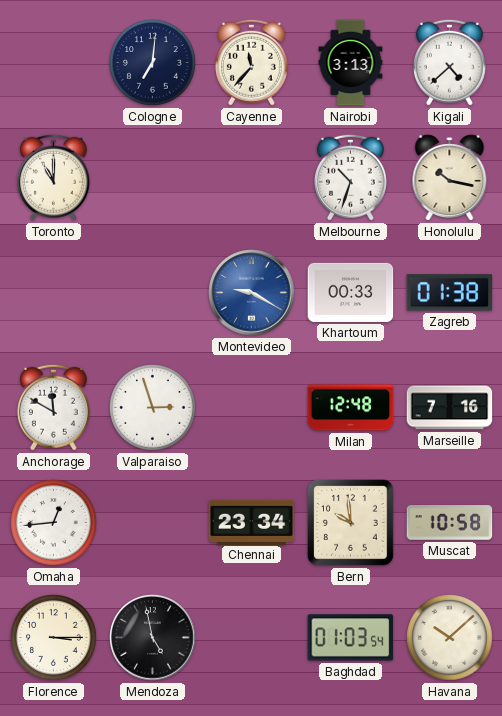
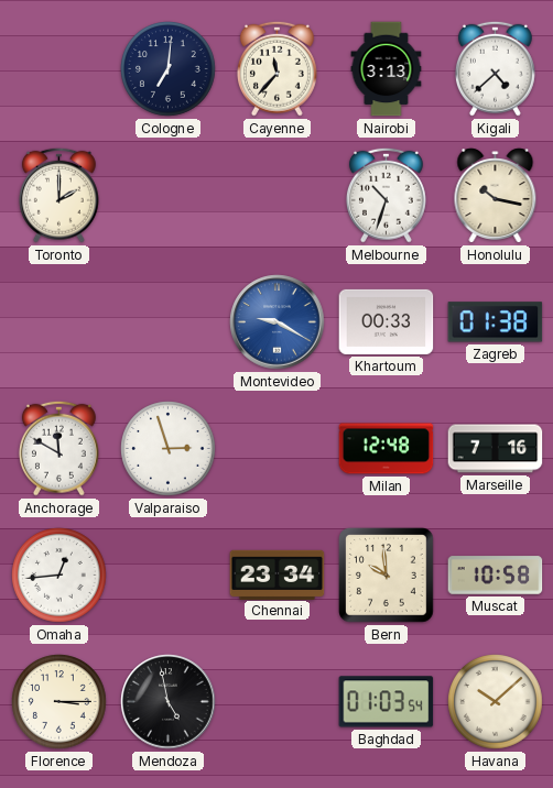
Toronto: 11:00 -> 2:00
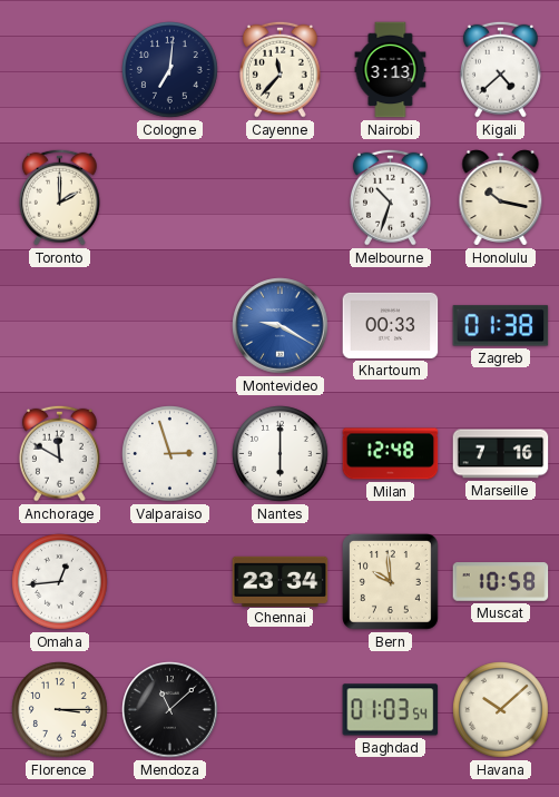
Nantes: none -> 6:00
Mendoza: 4:58 -> 11:08
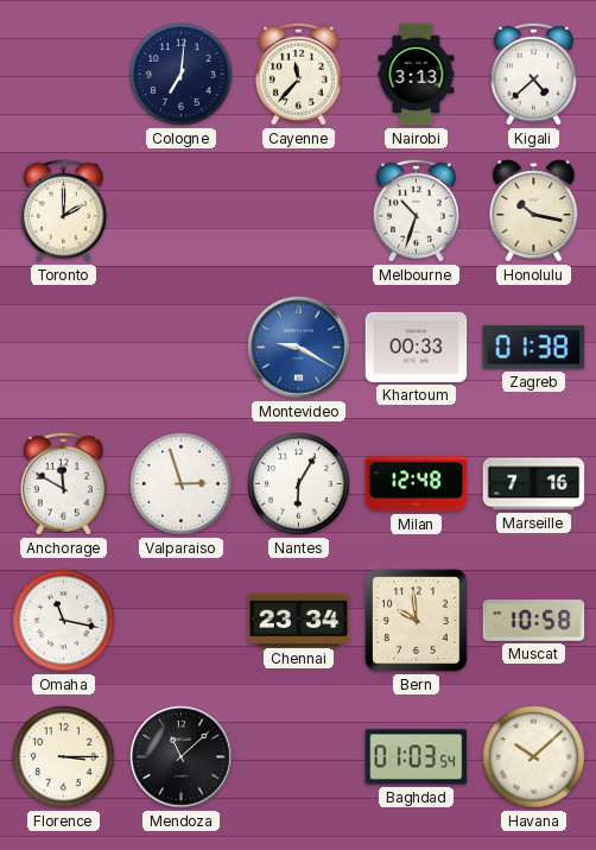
Nantes: 6:00 -> 6:05
Omaha: 12:44 -> 11:17
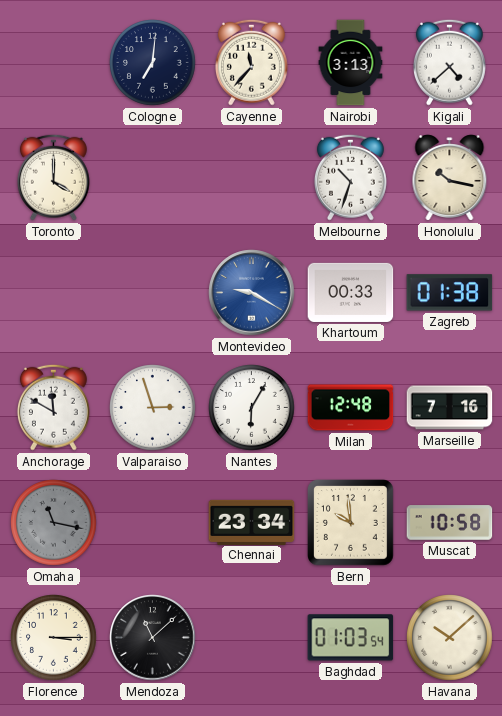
Toronto: 2:00 -> 4:00
Omaha dial: white -> grey
